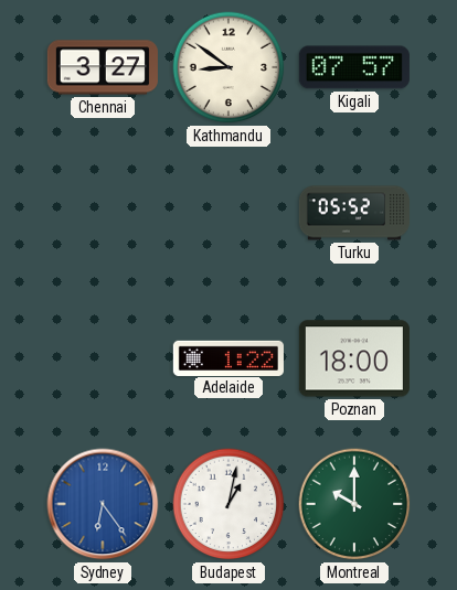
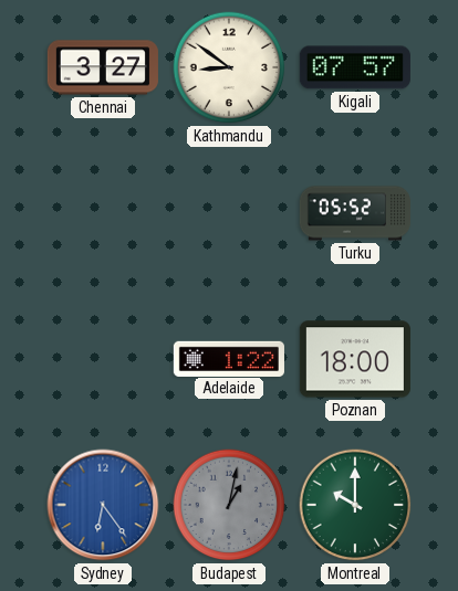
Budapest dial: white -> grey
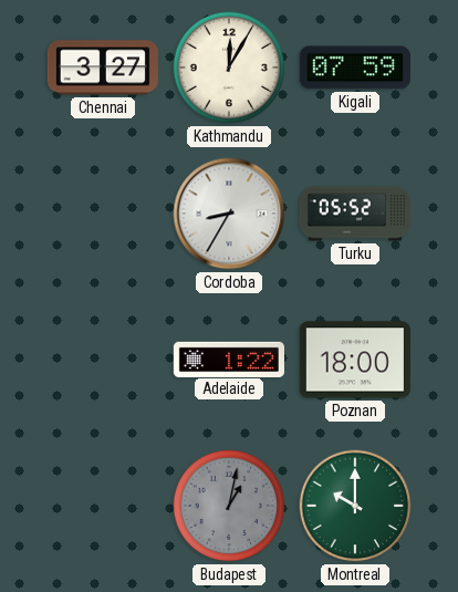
Kathmandu: 8:51 -> 12:05
Kigali: 07:57 -> 07:59
Cordoba: none -> 8:35
Sydney: 6:24 -> none
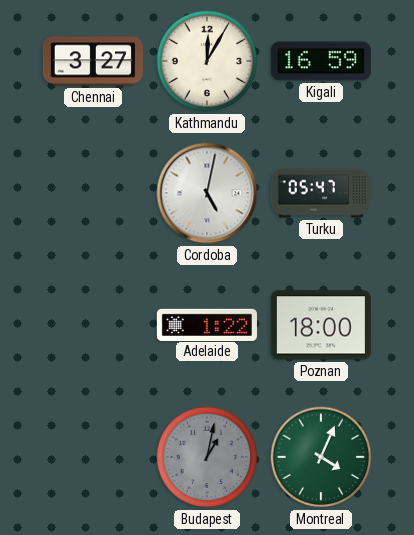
Kigali: 07:59 -> 16:59
Cordoba: 8:35 -> 5:02
Turku: 05:52 -> 05:47
Montreal: 10:00 -> 4:04
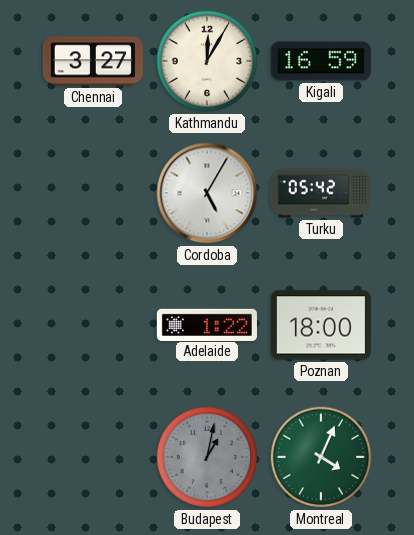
Cordoba: 5:02 -> 5:05
Turku: 05:47 -> 05:42
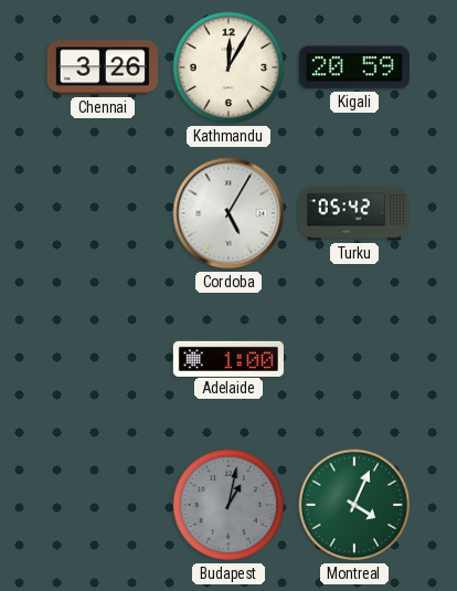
Chennai: 3:27 -> 3:26
Kigali: 16:59 -> 20:59
Adelaide: 1:22 -> 1:00
Poznan: 18:00 -> none
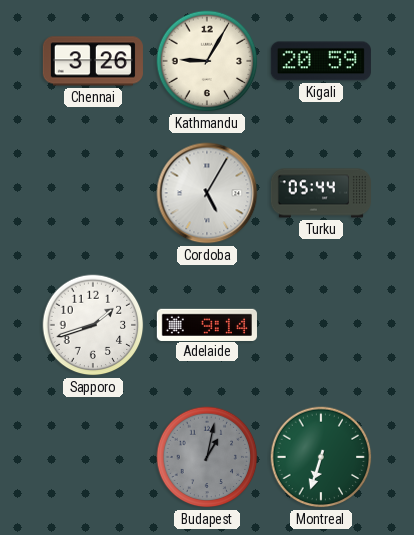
Kathmandu: 12:05 -> 9:05
Turku: 05:42 -> 05:44
Sapporo: none -> 1:42
Adelaide: 1:00 -> 9:14
Montreal: 4:04 -> 6:33
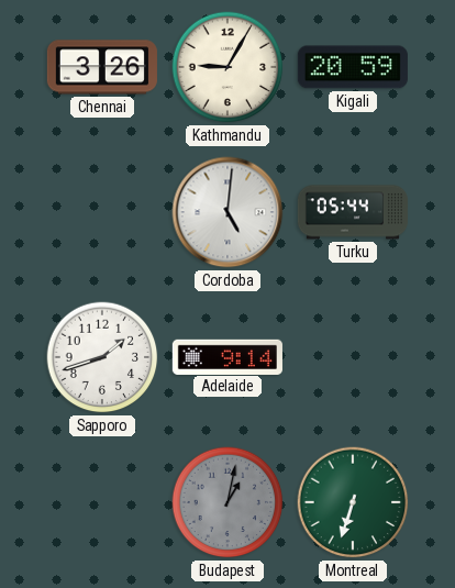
Cordoba: 5:05 -> 5:01
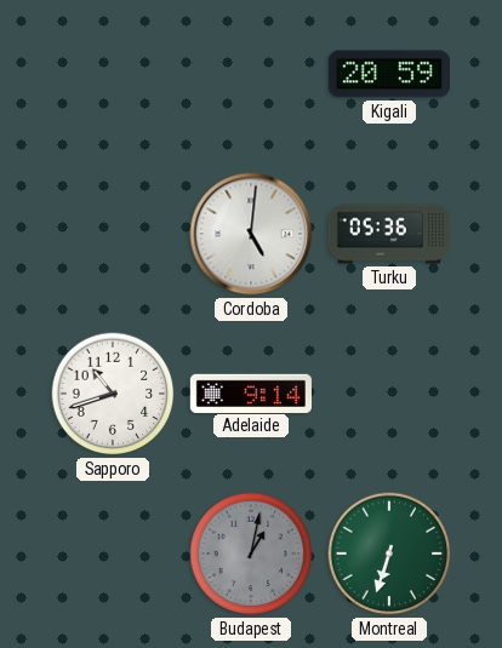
Chennai: 3:26 -> none
Kathmandu: 9:05 -> none
Turku: 05:44 -> 05:36
Sapporo: 1:42 -> 10:42
